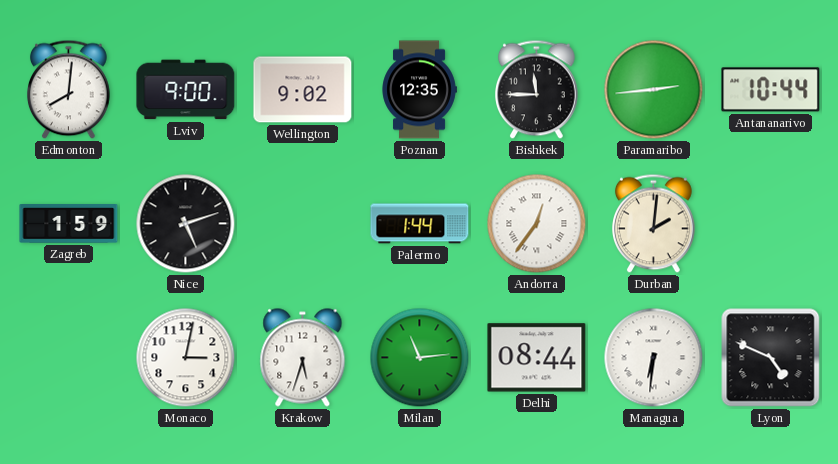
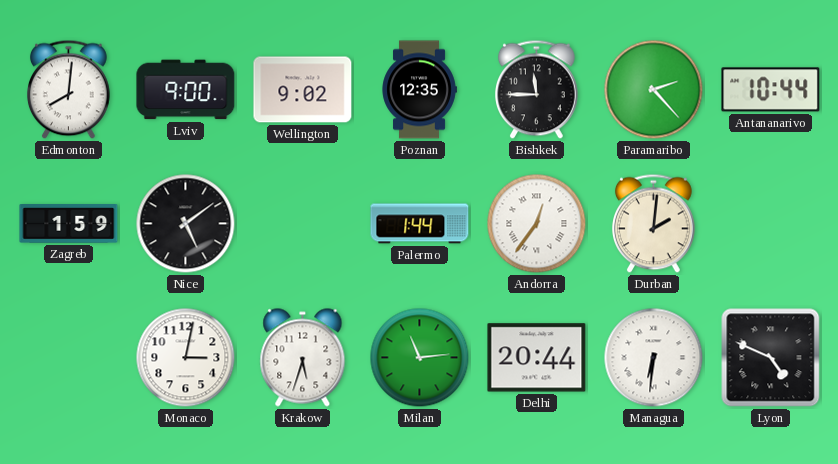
Paramaribo: 2:44 -> 2:23
Nice: 5:12 -> 5:09
Delhi: 08:44 -> 20:44
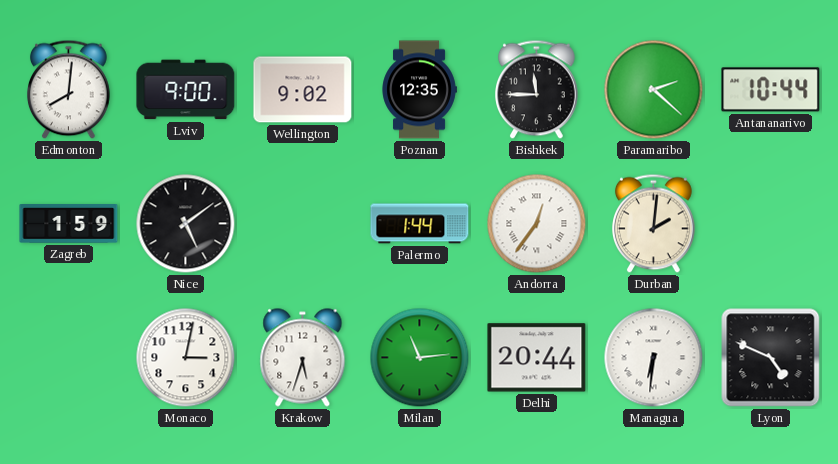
Paramaribo: 2:23 -> 2:22
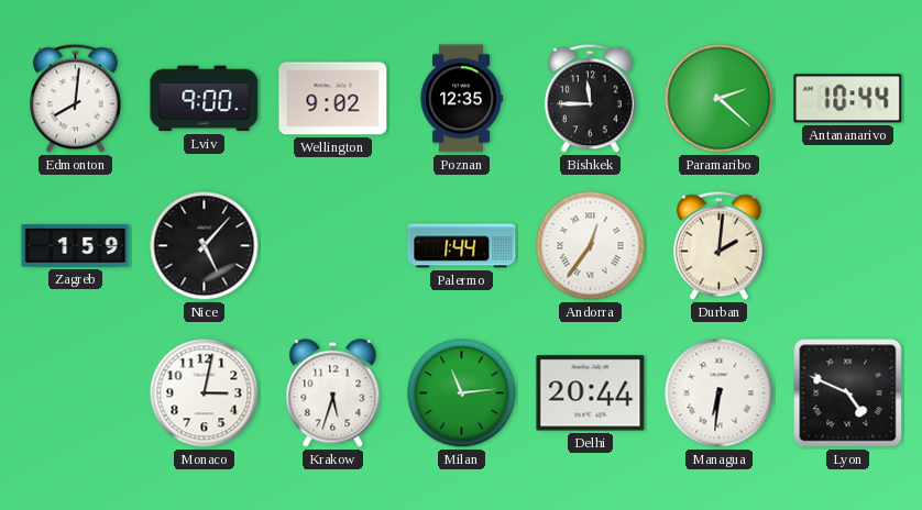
Nice: 5:09 -> 5:07
